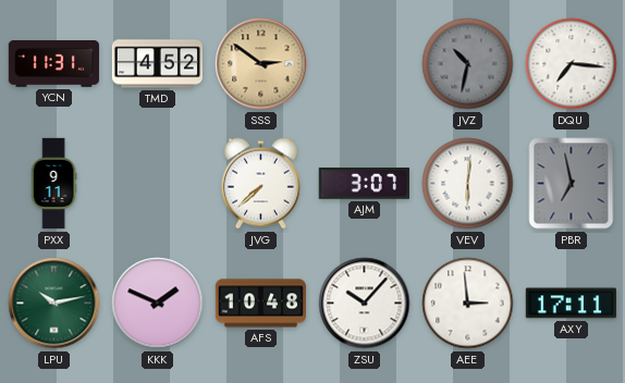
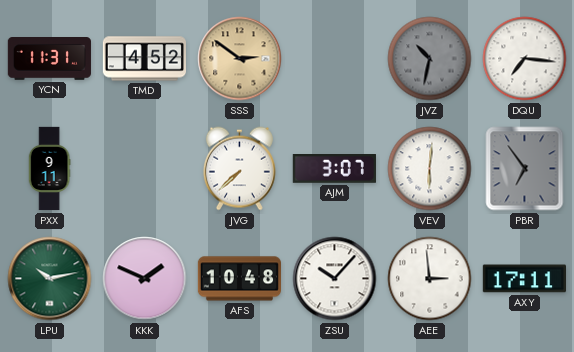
PBR: 6:58 -> 6:54
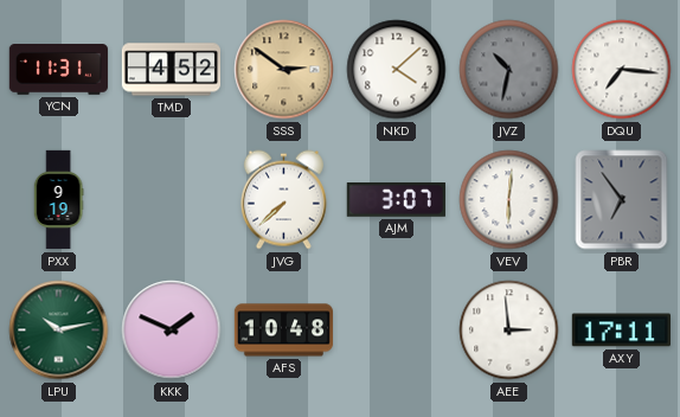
NKD: none -> 4:08
PXX: 9:11 -> 9:19
ZSU: 10:07 -> none
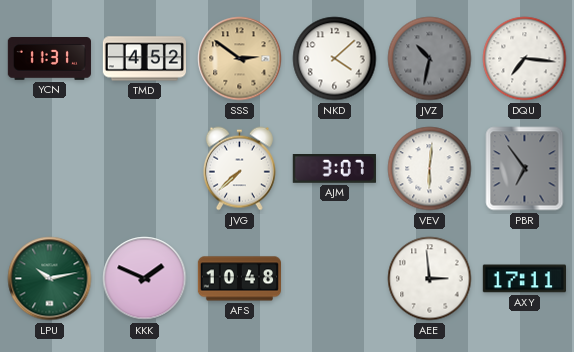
PXX: 9:19 -> none
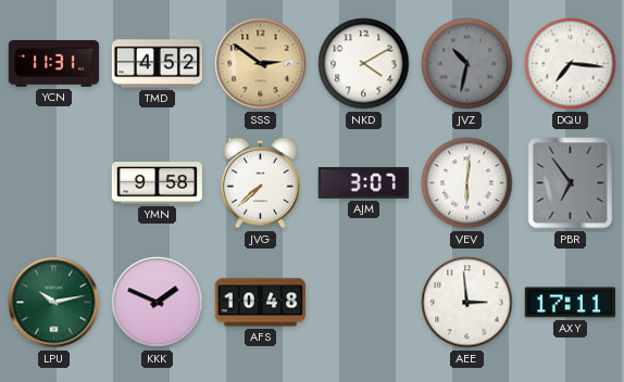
NKD: 4:08 -> 4:10
YMN: none -> 9:58
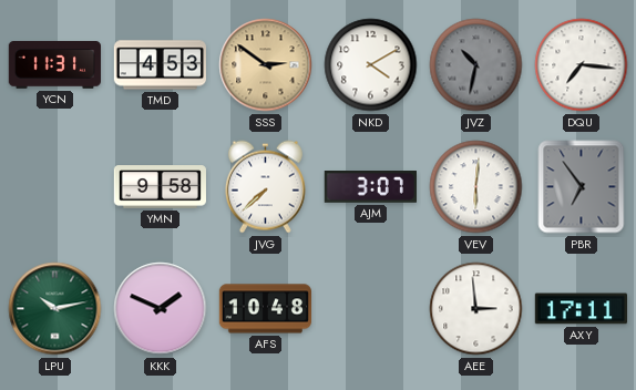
TMD: 4:52 -> 4:53
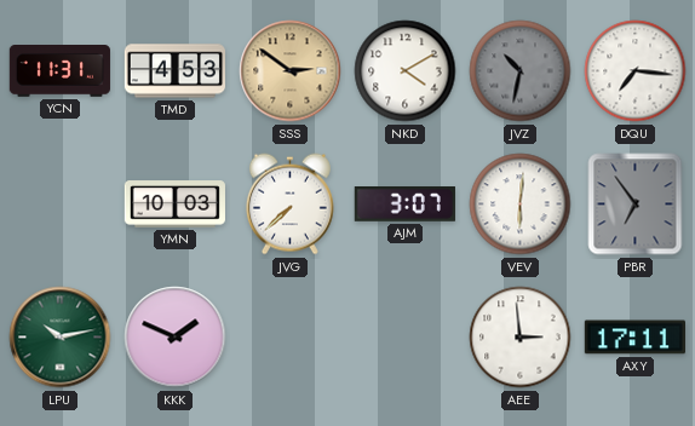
YMN: 9:58 -> 10:03
AFS: 10:48 -> none
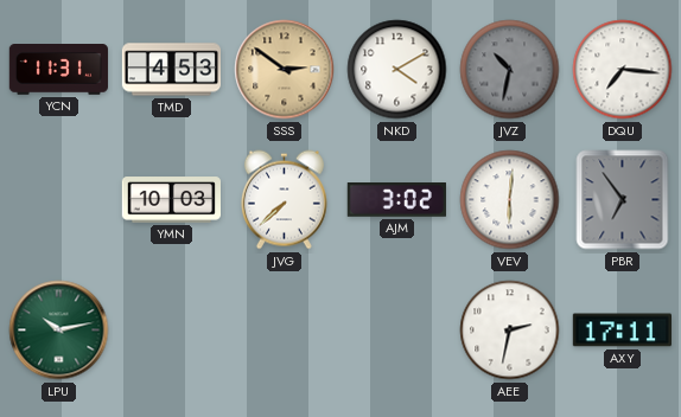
AJM: 3:07 -> 3:02
KKK: 1:49 -> none
AEE: 2:59 -> 2:32
